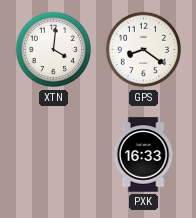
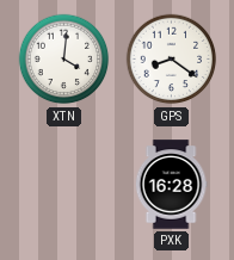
PXK: 16:33 -> 16:28
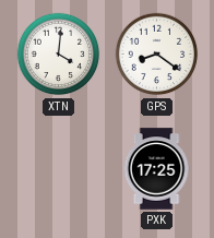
PXK: 16:28 -> 17:25
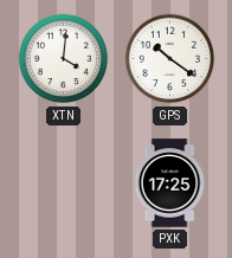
GPS: 8:21 -> 10:21
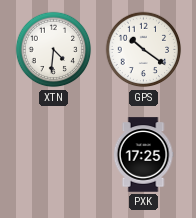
XTN: 4:01 -> 4:31
